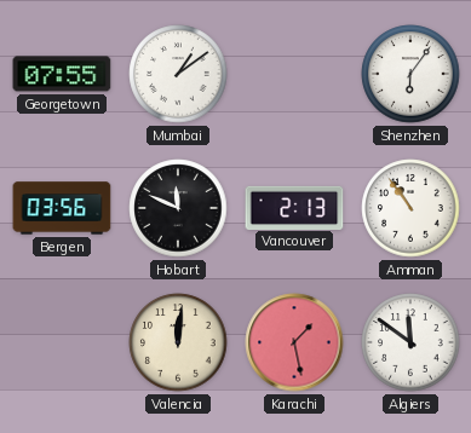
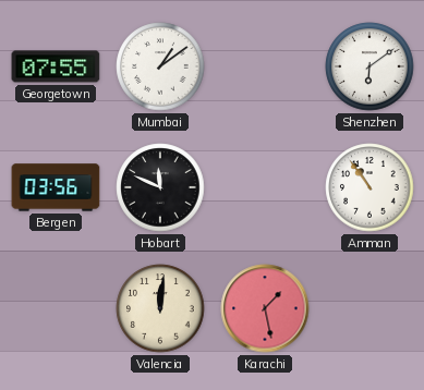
Shenzhen: 6:06 -> 6:09
Vancouver: 2:13 -> none
Algiers: 11:51 -> none
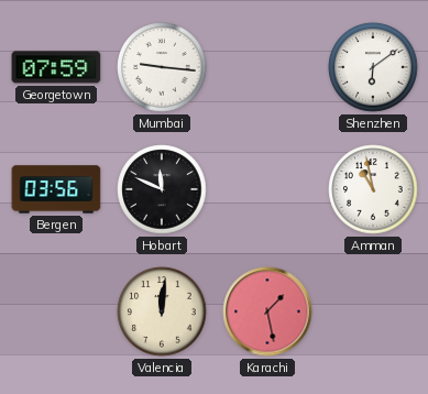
Georgetown: 07:55 -> 07:59
Mumbai: 1:09 -> 9:16
Amman: 10:54 -> 10:58
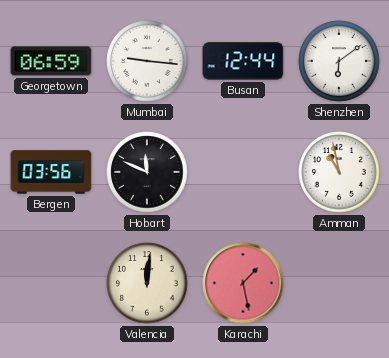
Georgetown: 07:59 -> 06:59
Busan: none -> 12:44
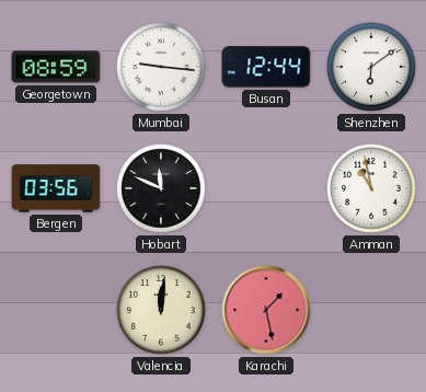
Georgetown: 06:59 -> 08:59
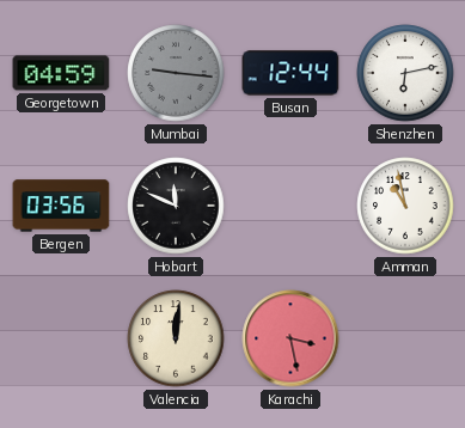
Georgetown: 08:59 -> 04:59
Mumbai dial: white -> grey
Shenzhen: 6:09 -> 6:13
Karachi: 1:28 -> 3:28
